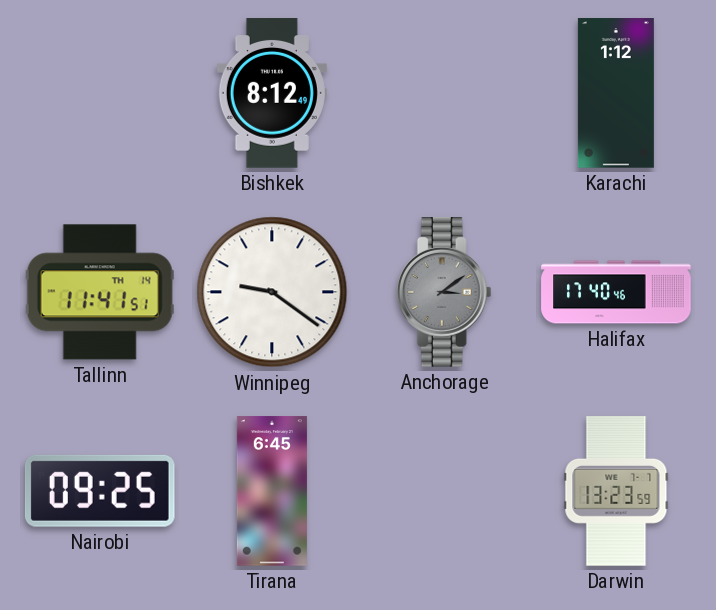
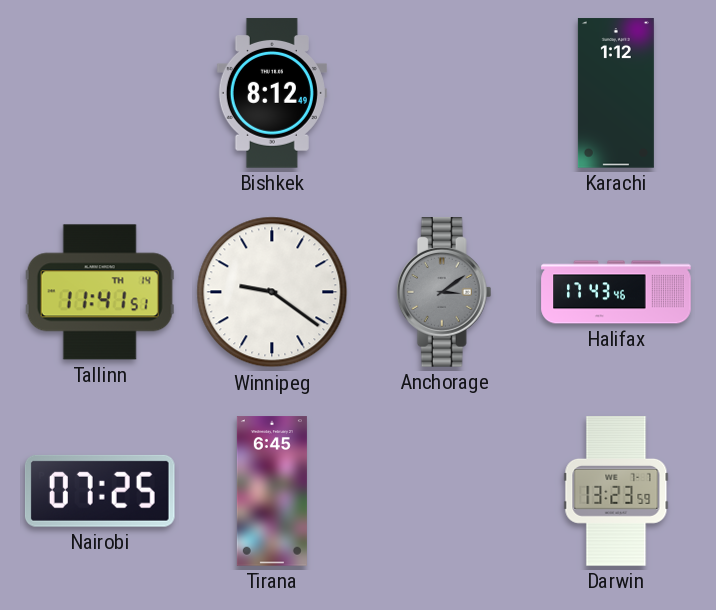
Halifax: 17:40 -> 17:43
Nairobi: 09:25 -> 07:25
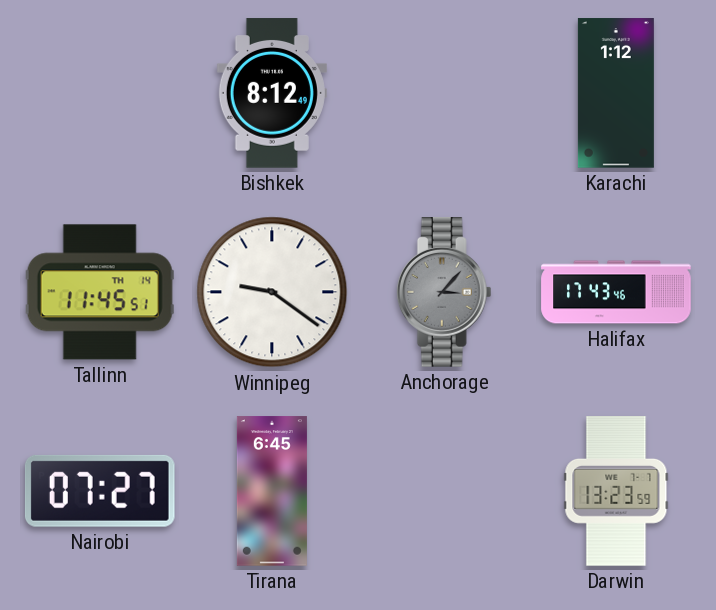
Tallinn: 11:41 -> 11:45
Anchorage: 3:09 -> 3:07
Nairobi: 07:25 -> 07:27
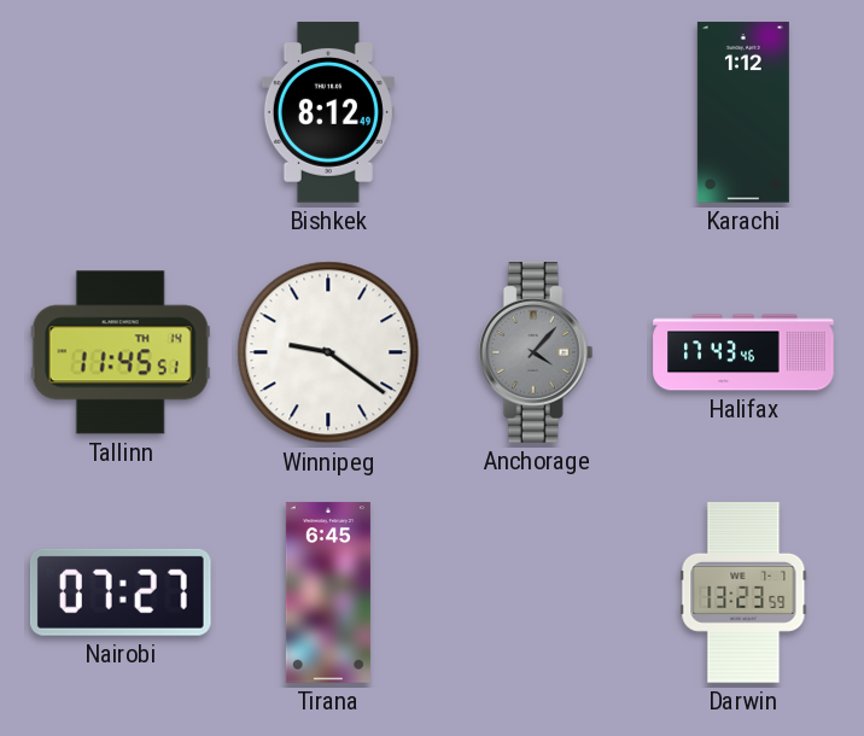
Anchorage: 3:07 -> 4:07
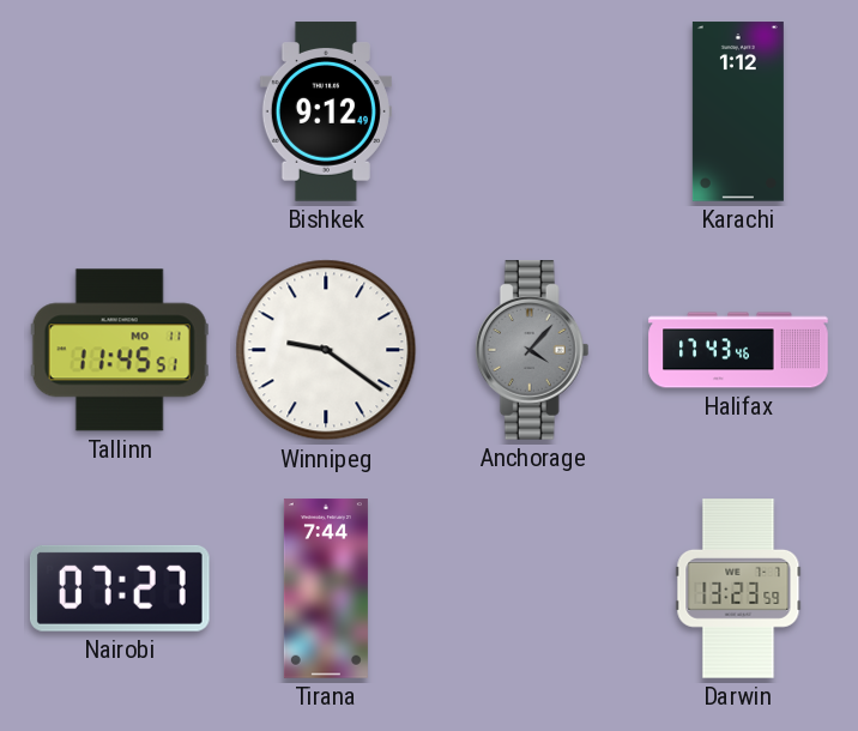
Bishkek: 8:12 -> 9:12
Tallinn date: TH 14 -> MO 11
Tirana: 6:45 -> 7:44
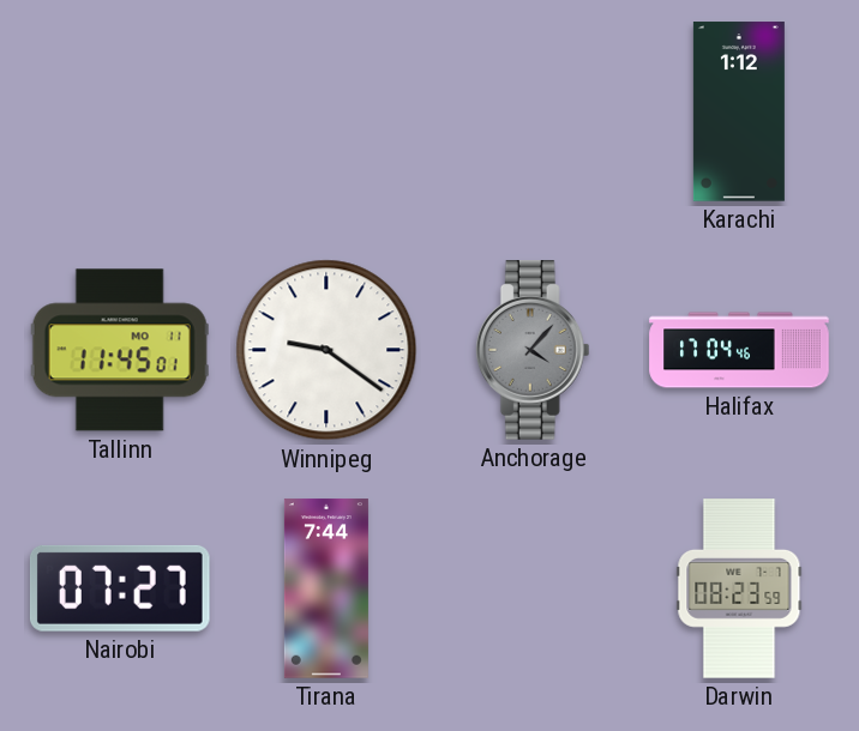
Bishkek: 9:12 -> none
Tallinn: 11:45:51 -> 11:45:01
Halifax: 17:43 -> 17:04
Darwin: 13:23 -> 08:23
